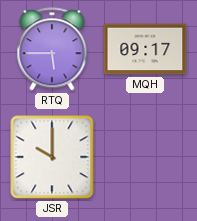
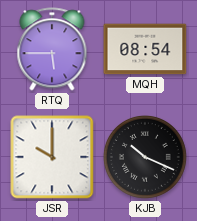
MQH: 09:17 -> 08:54
KJB: none -> 10:19
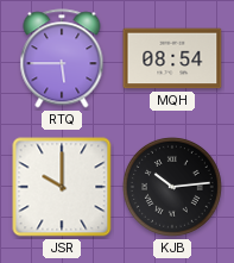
KJB: 10:19 -> 10:14
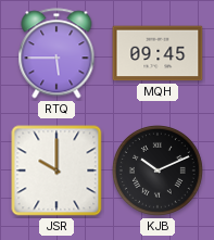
MQH: 08:54 -> 09:45
KJB: 10:14 -> 10:11
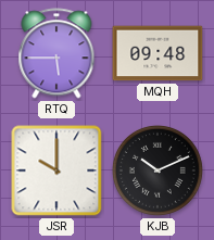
MQH: 09:45 -> 09:48
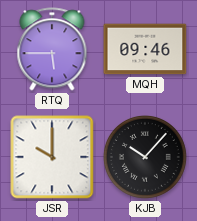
MQH: 09:48 -> 09:46
KJB: 10:11 -> 10:07
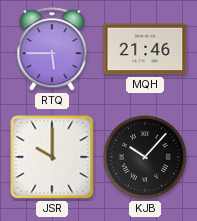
MQH: 09:46 -> 21:46
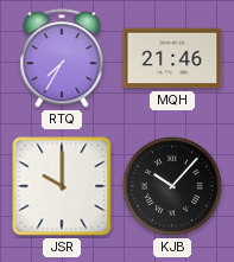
RTQ: 5:45 -> 7:35
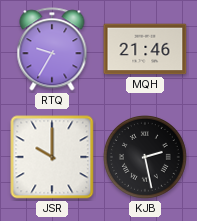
RTQ: 7:35 -> 9:35
KJB: 10:07 -> 2:28
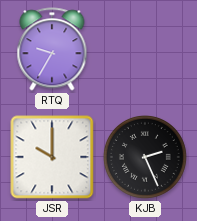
MQH: 21:46 -> none
KJB: 2:28 -> 2:26
